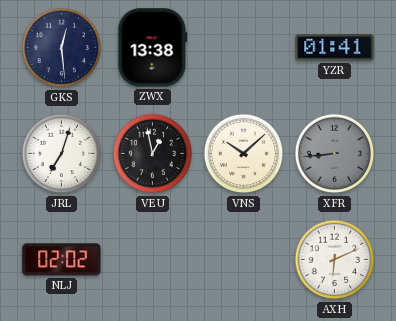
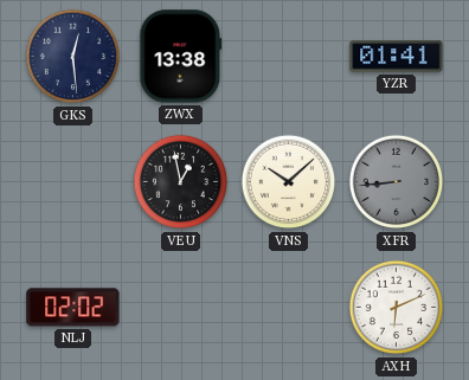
JRL: 7:03 -> none
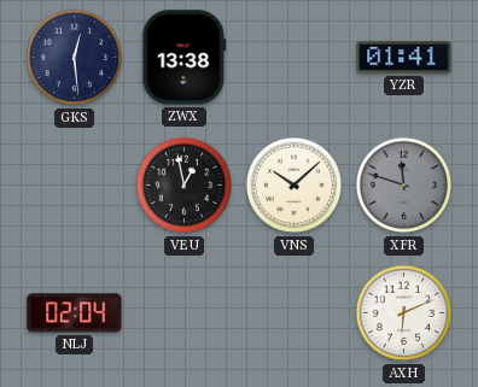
XFR: 8:44 -> 11:48
NLJ: 02:02 -> 02:04
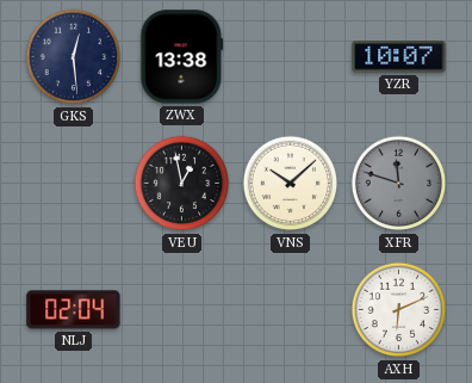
YZR: 01:41 -> 10:07
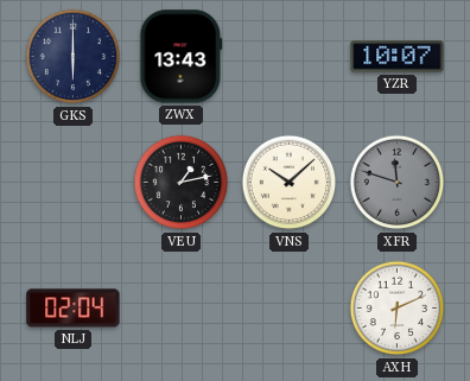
GKS: 12:29 -> 6:00
ZWX: 13:38 -> 13:43
VEU: 12:58 -> 1:13
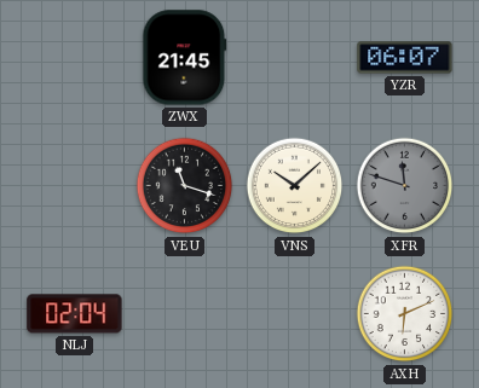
GKS: 6:00 -> none
ZWX: 13:43 -> 21:45
YZR: 10:07 -> 06:07
VEU: 1:13 -> 11:18
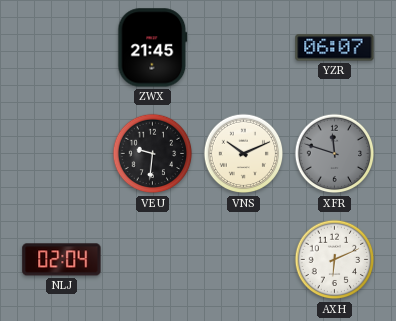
VEU: 11:18 -> 9:31
VNS: 10:08 -> 10:11
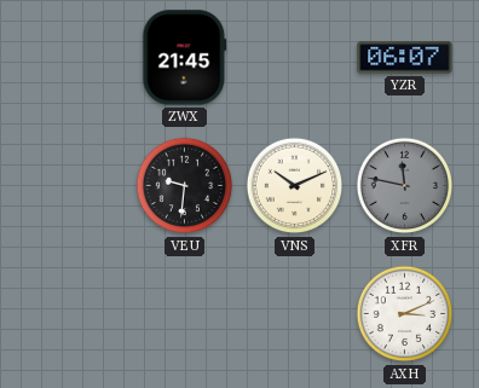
XFR: 11:48 -> 11:47
NLJ: 02:04 -> none
AXH: 6:11 -> 3:11
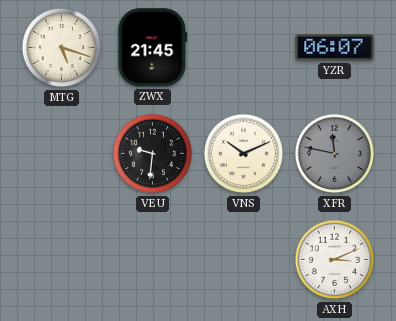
MTG: none -> 5:18
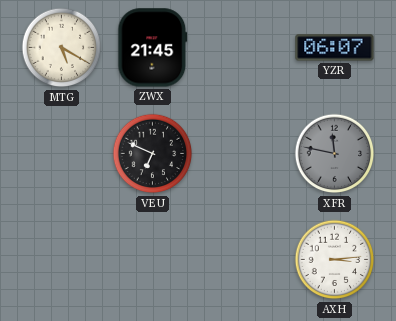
MTG: 5:18 -> 5:20
VEU: 9:31 -> 6:49
VNS: 10:11 -> none
AXH: 3:11 -> 3:14
